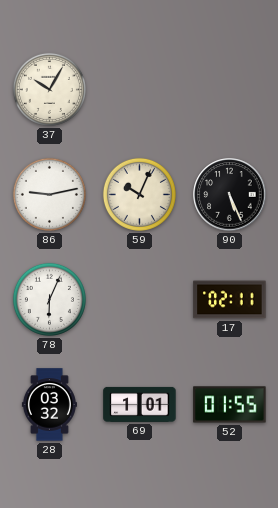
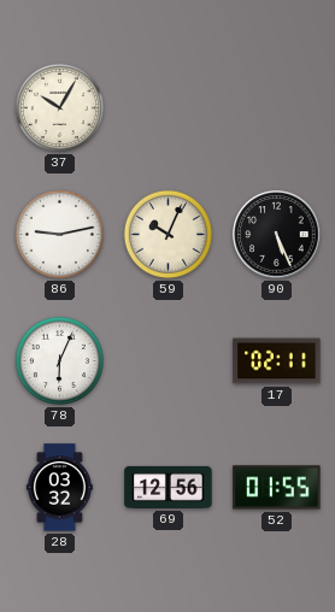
69: 1:01 -> 12:56
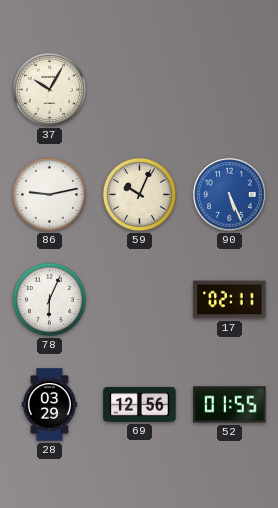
90 dial: black -> blue
28: 03:32 -> 03:29
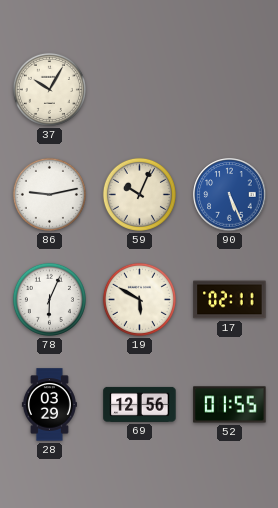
19: none -> 5:50
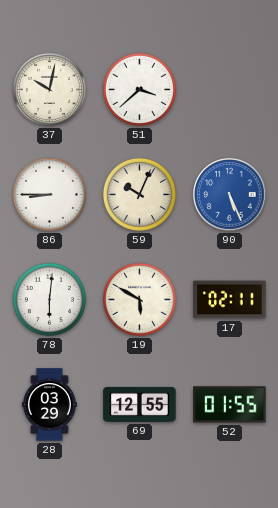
37: 10:05 -> 10:02
51: none -> 3:38
86: 9:13 -> 8:45
78: 6:04 -> 6:01
69: 12:56 -> 12:55
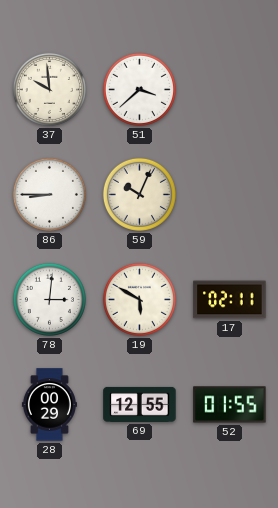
37: 10:02 -> 9:59
90: 5:26 -> none
78: 6:01 -> 3:01
28: 03:29 -> 00:29
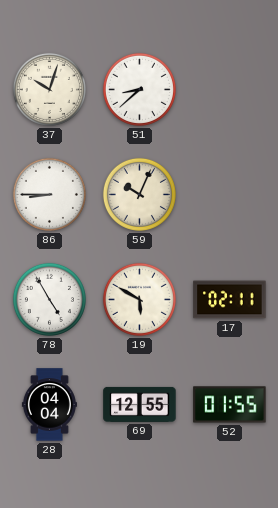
37: 9:59 -> 10:03
51: 3:38 -> 8:38
78: 3:01 -> 4:55
28: 00:29 -> 04:04
